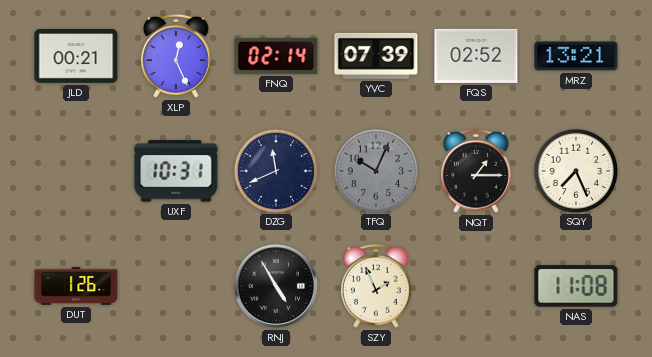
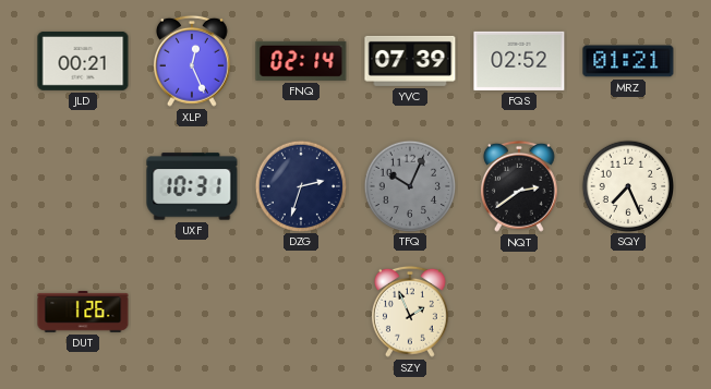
MRZ: 13:21 -> 01:21
DZG: 11:41 -> 2:33
NQT: 1:15 -> 2:39
RNJ: 4:55 -> none
NAS: 11:08 -> none
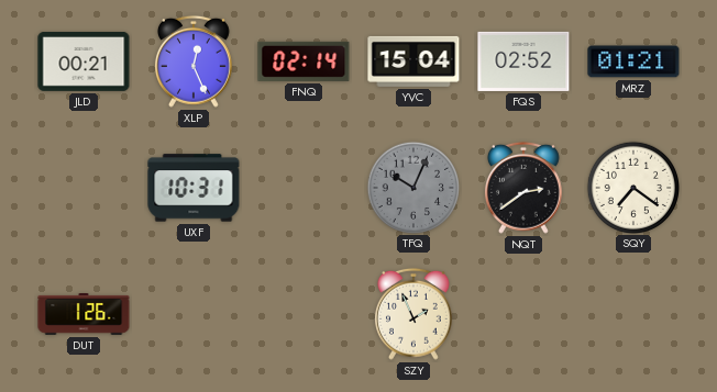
YVC: 07:39 -> 15:04
DZG: 2:33 -> none
SQY: 7:26 -> 7:21
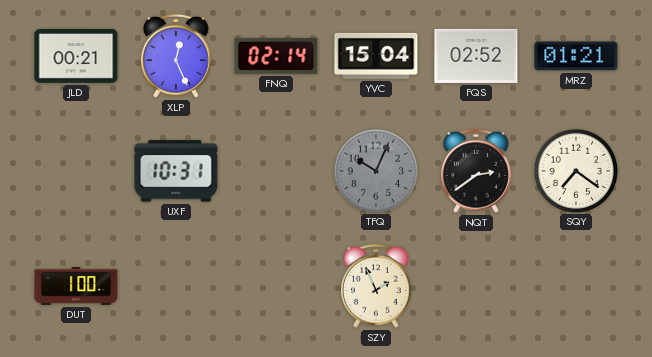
DUT: 1:26 -> 1:00
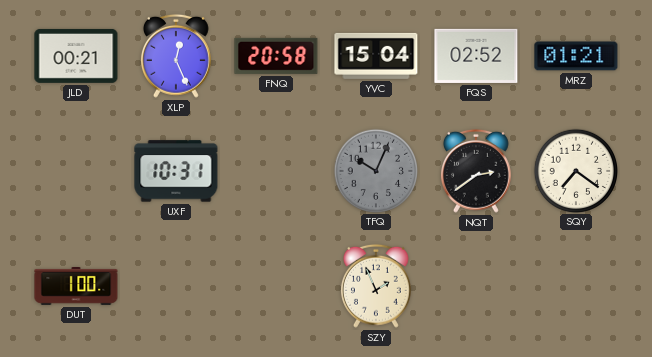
FNQ: 02:14 -> 20:58
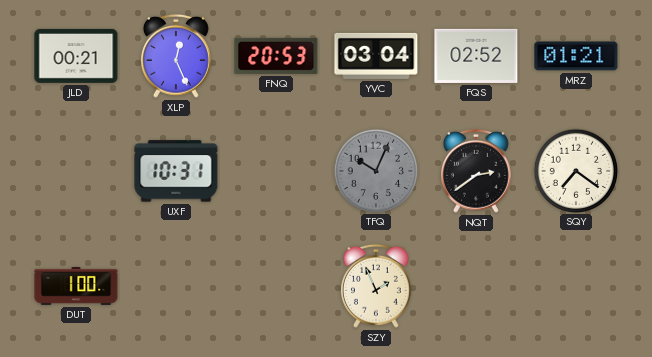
FNQ: 20:58 -> 20:53
YVC: 15:04 -> 03:04
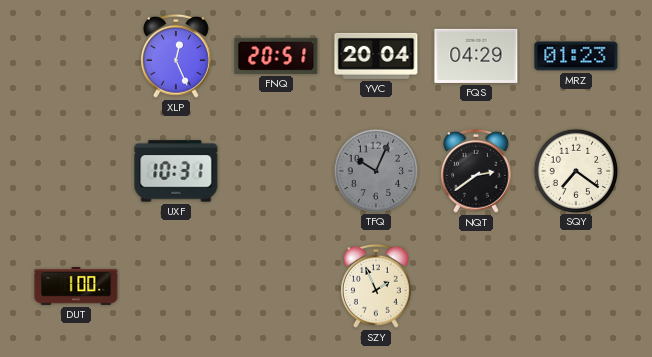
JLD: 00:21 -> none
FNQ: 20:53 -> 20:51
YVC: 03:04 -> 20:04
FQS: 02:52 -> 04:29
MRZ: 01:21 -> 01:23
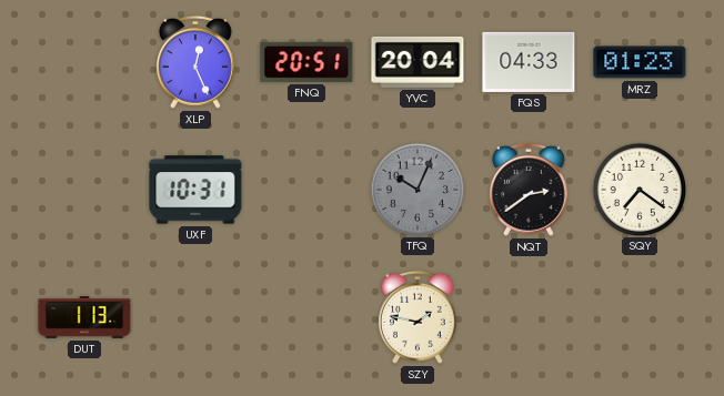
FQS: 04:29 -> 04:33
DUT: 1:00 -> 1:13
SZY: 1:56 -> 1:47
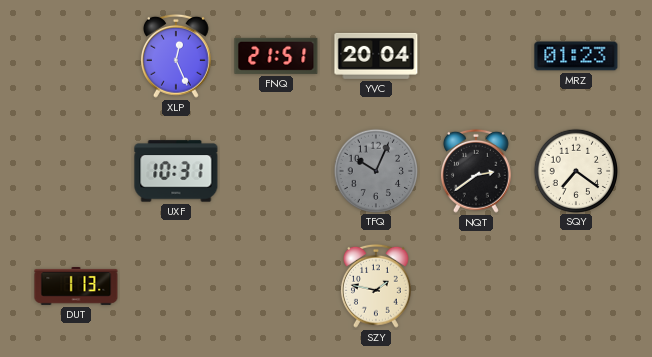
FNQ: 20:51 -> 21:51
FQS: 04:33 -> none
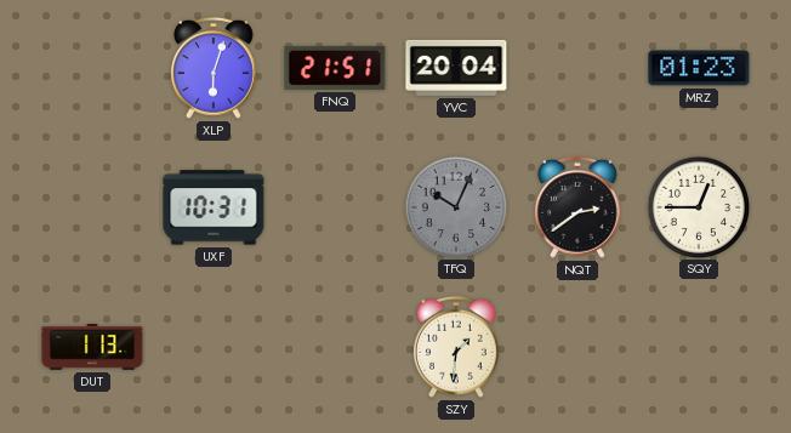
XLP: 12:26 -> 6:03
SQY: 7:21 -> 12:45
SZY: 1:47 -> 1:31
